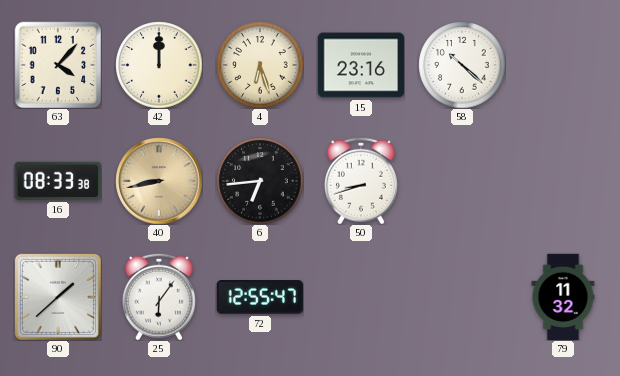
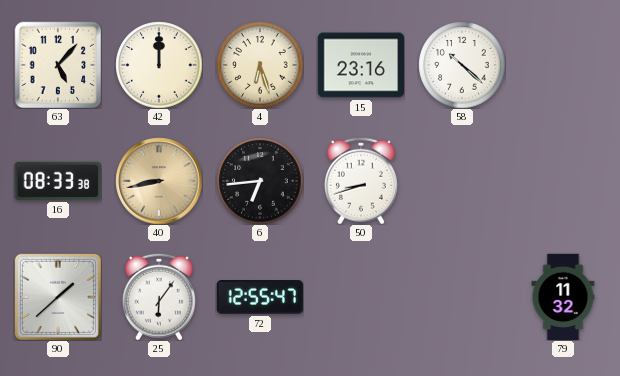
63: 4:07 -> 5:07
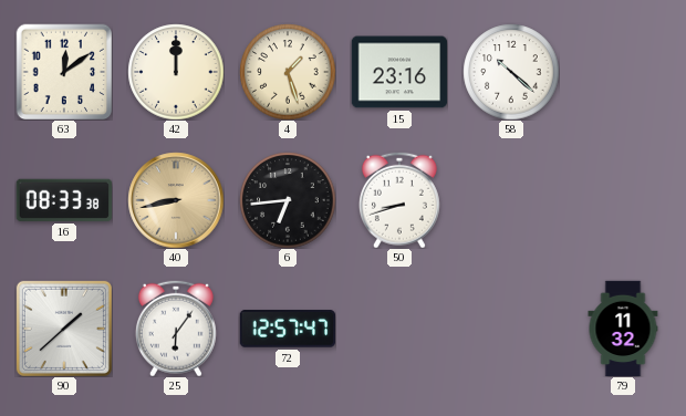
63: 5:07 -> 12:09
4: 6:27 -> 1:27
72: 12:55 -> 12:57
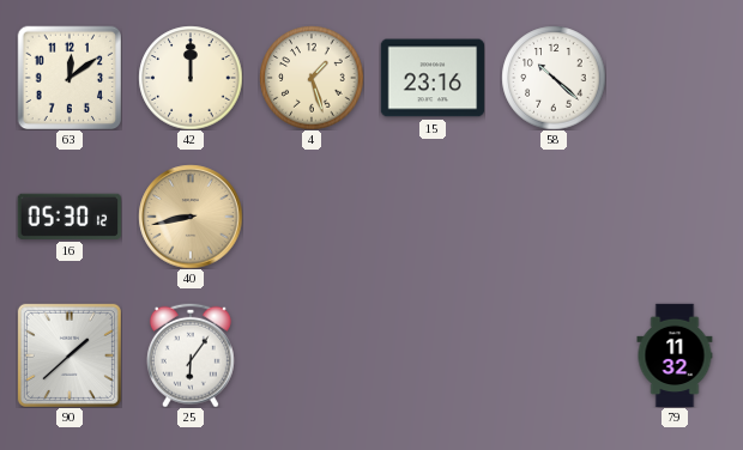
16: 08:33 -> 05:30
6: 6:44 -> none
50: 8:42 -> none
72: 12:57 -> none
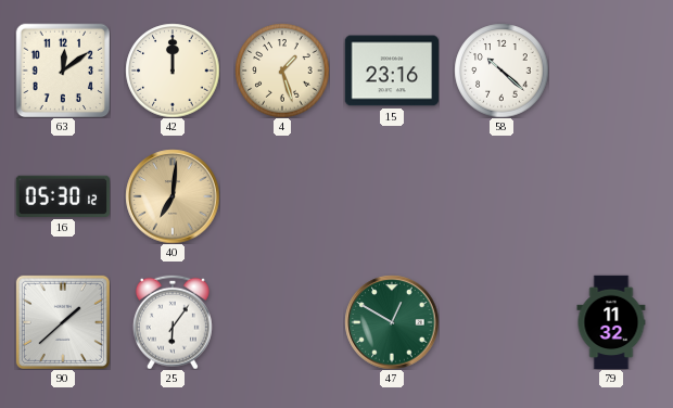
40: 8:43 -> 7:01
47: none -> 12:50
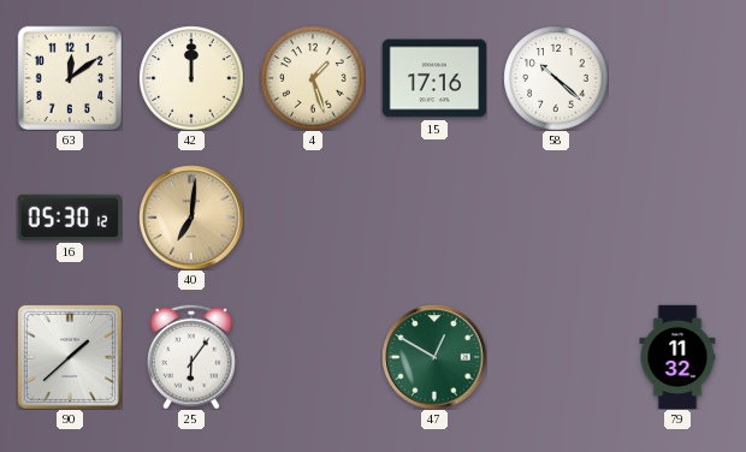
15: 23:16 -> 17:16
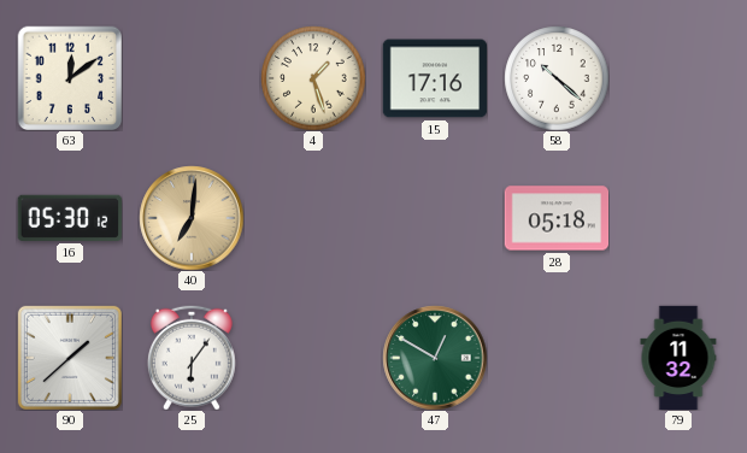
42: 12:00 -> none
28: none -> 05:18
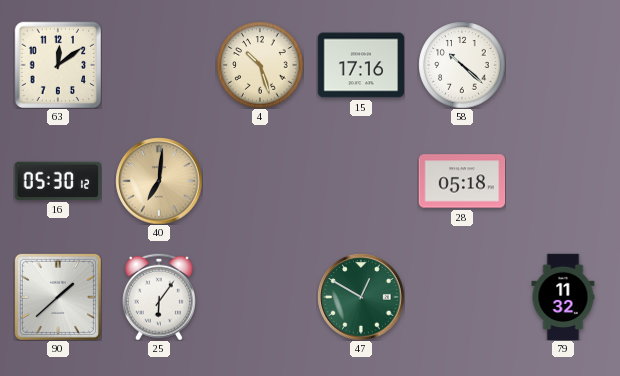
4: 1:27 -> 10:27
